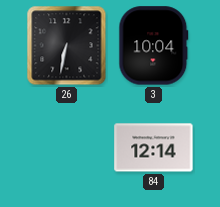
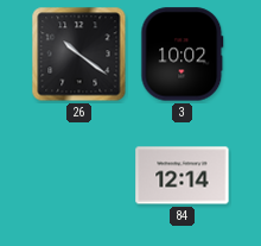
26: 6:32 -> 10:21
3: 10:04 -> 10:02
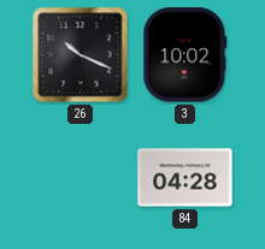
26: 10:21 -> 10:19
84: 12:14 -> 04:28
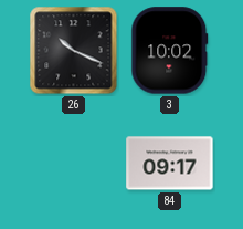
84: 04:28 -> 09:17
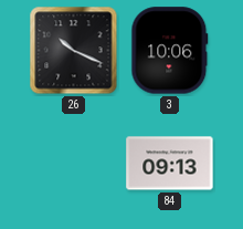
3: 10:02 -> 10:06
84: 09:17 -> 09:13
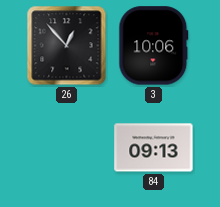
26: 10:19 -> 12:53
